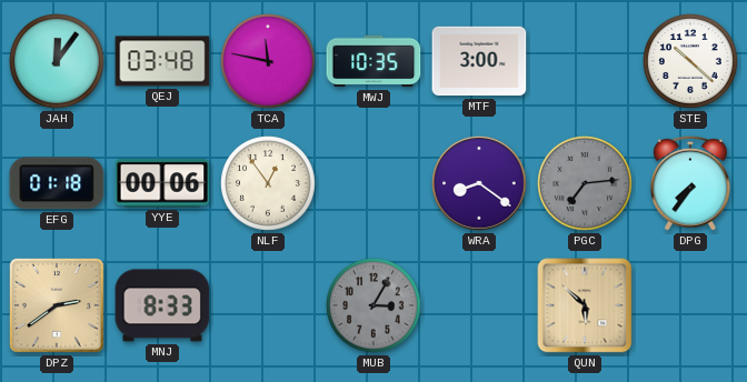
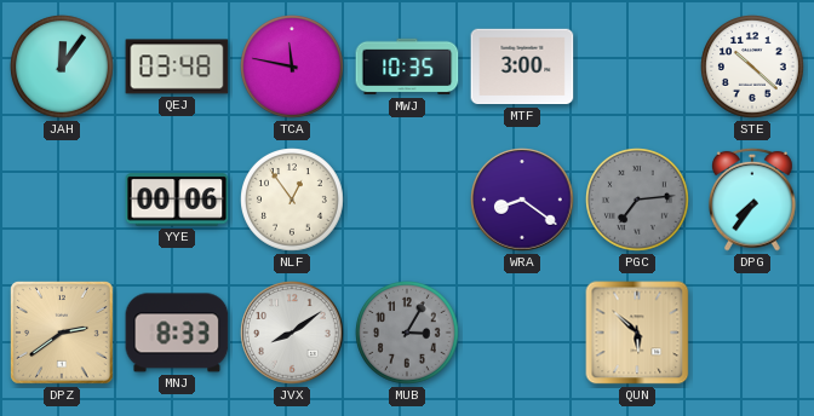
EFG: 01:18 -> none
JVX: none -> 8:09
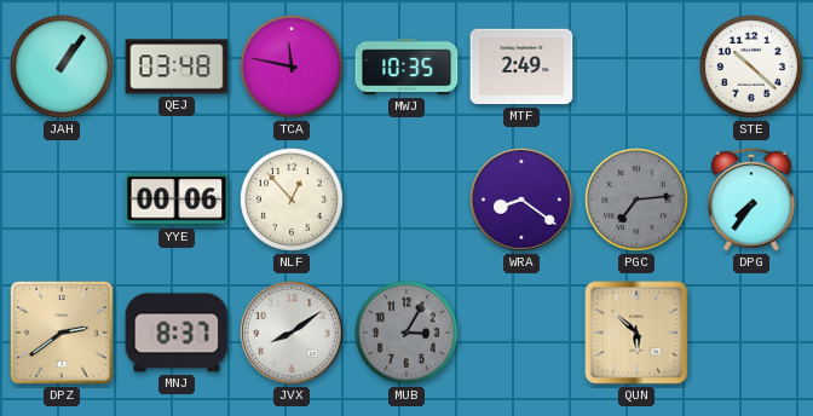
JAH: 12:06 -> 1:06
MTF: 3:00 -> 2:49
NLF: 12:54 -> 12:53
MNJ: 8:33 -> 8:37
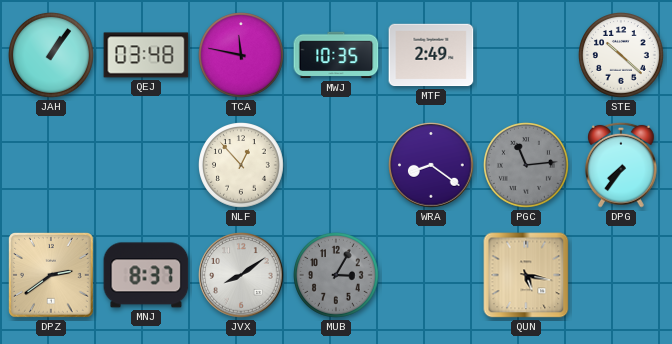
YYE: 00:06 -> none
PGC: 7:14 -> 11:14
QUN: 5:52 -> 5:17
